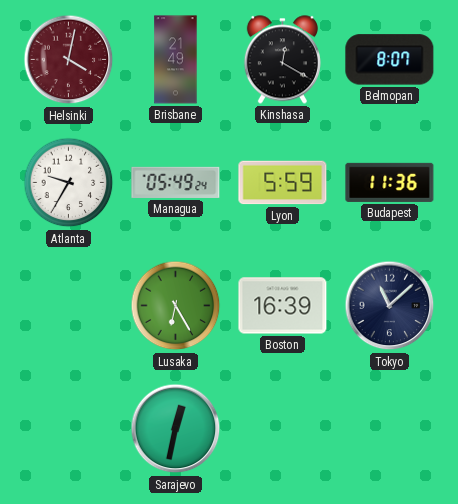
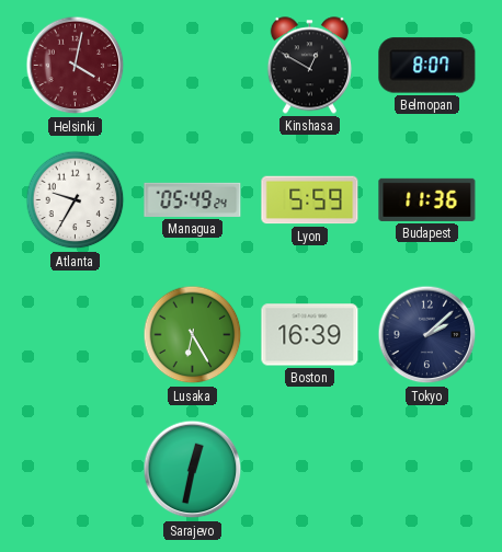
Brisbane: 21:49 -> none
Kinshasa: 12:20 -> 12:50
Tokyo: 11:08 -> 2:08
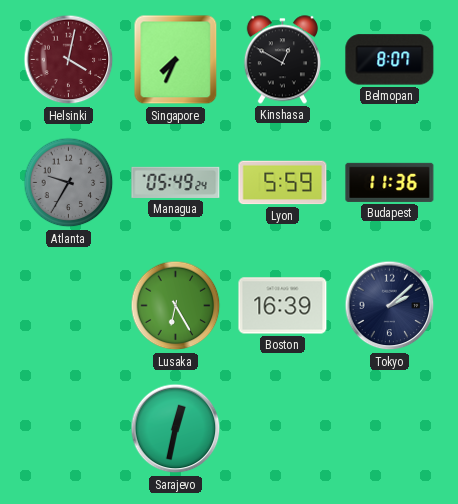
Singapore: none -> 7:34
Atlanta dial: white -> grey
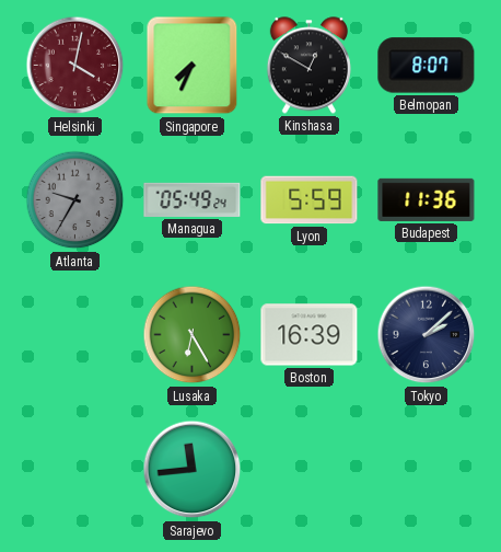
Sarajevo: 12:32 -> 11:44
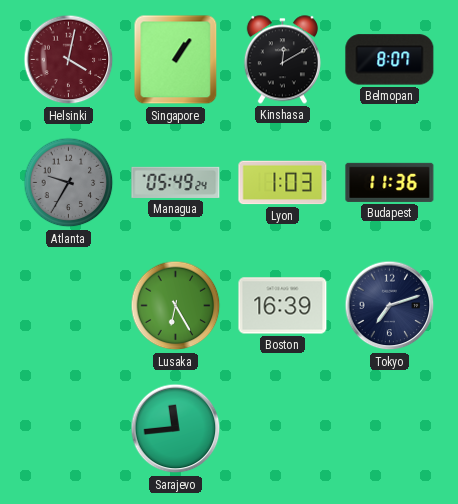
Singapore: 7:34 -> 1:06
Kinshasa: 12:50 -> 12:10
Lyon: 5:59 -> 1:03
Tokyo: 2:08 -> 7:12
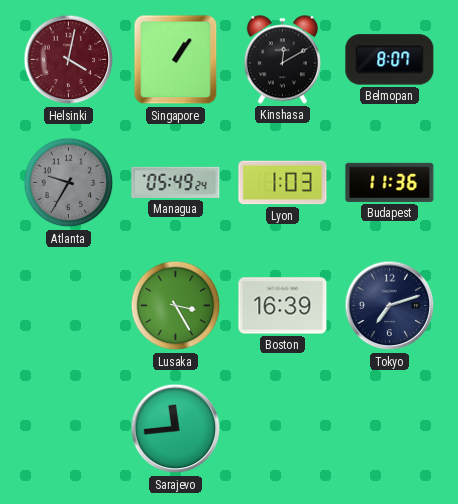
Lusaka: 6:25 -> 3:25
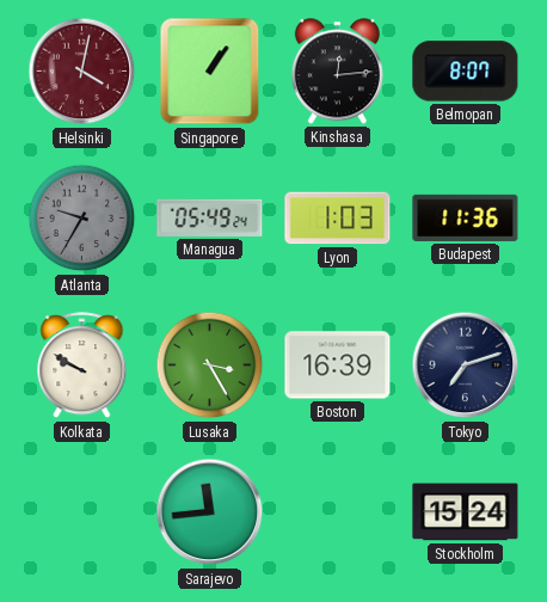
Kinshasa: 12:10 -> 12:14
Kolkata: none -> 9:50
Stockholm: none -> 15:24
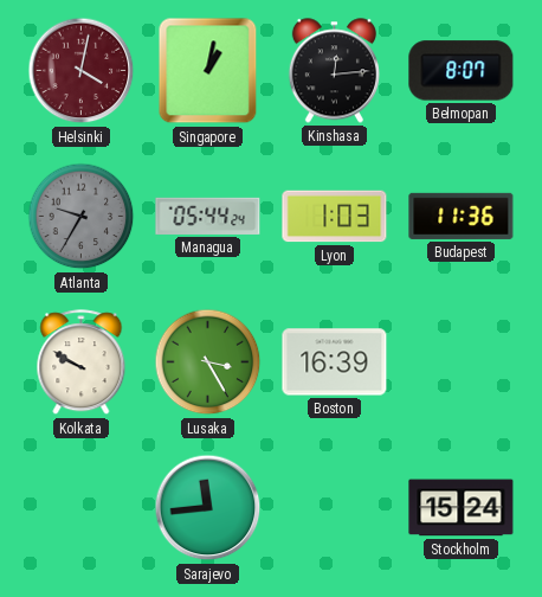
Singapore: 1:06 -> 1:02
Managua: 05:49 -> 05:44
Tokyo: 7:12 -> none
